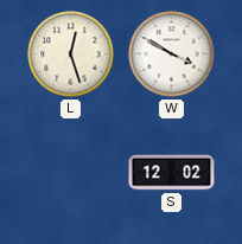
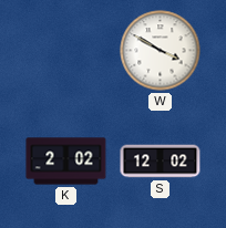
L: 12:27 -> none
K: none -> 2:02
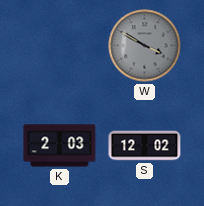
W dial: white -> grey
K: 2:02 -> 2:03
